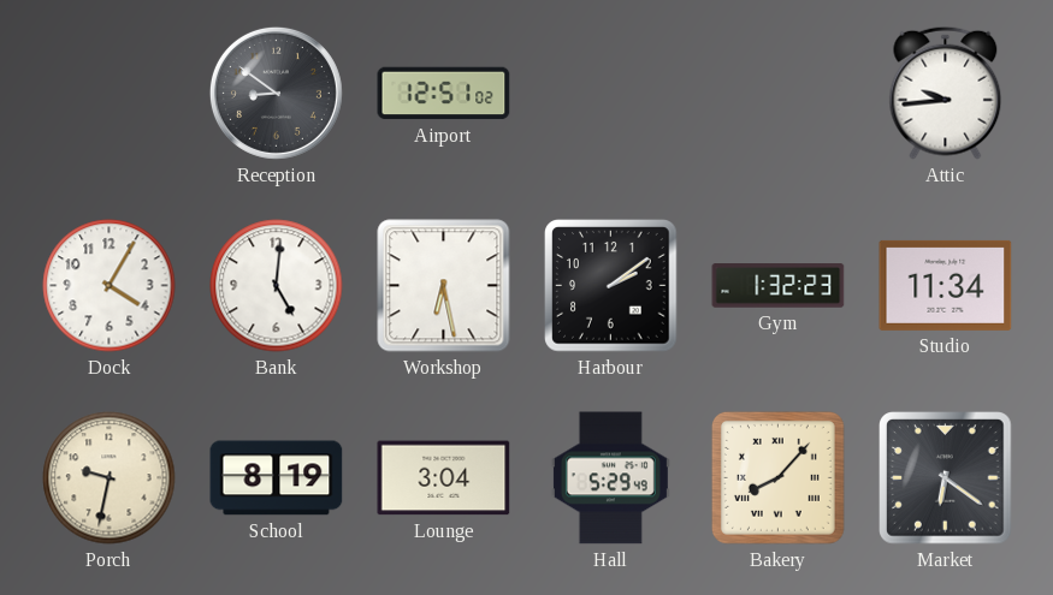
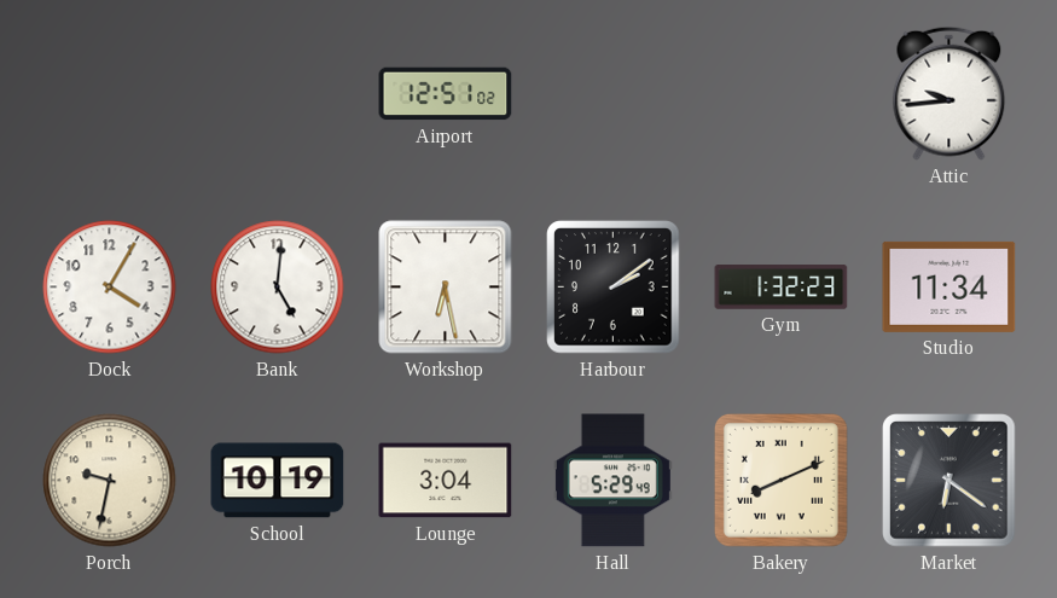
Reception: 8:51 -> none
School: 8:19 -> 10:19
Bakery: 8:07 -> 8:11
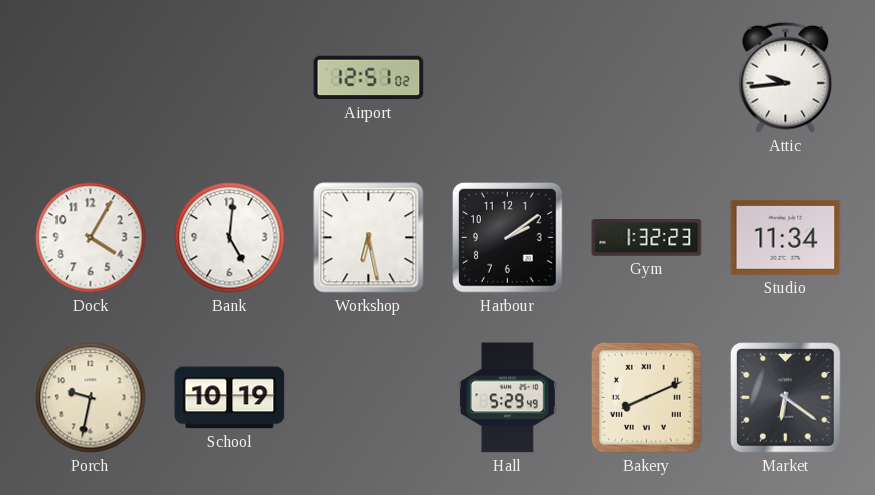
Lounge: 3:04 -> none
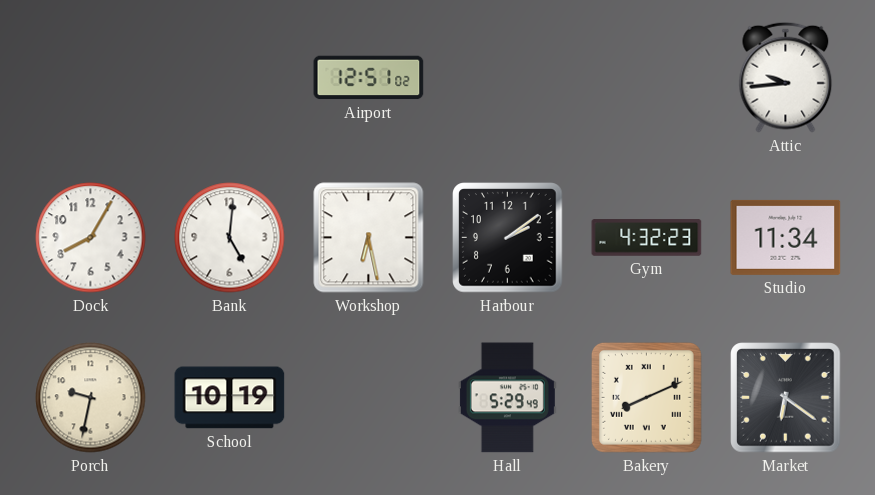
Dock: 4:05 -> 8:05
Gym: 1:32 -> 4:32
